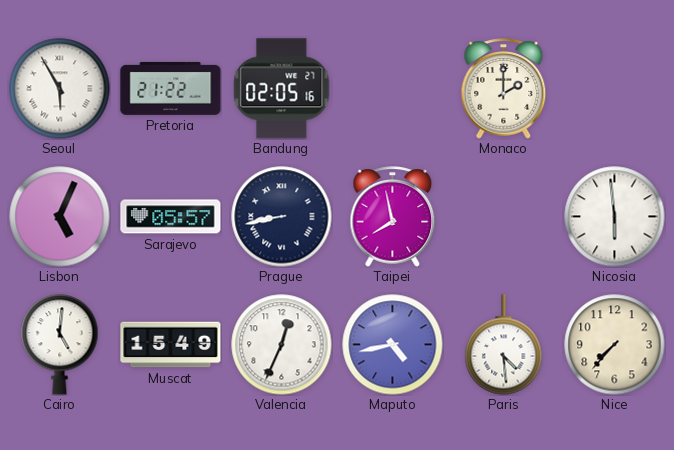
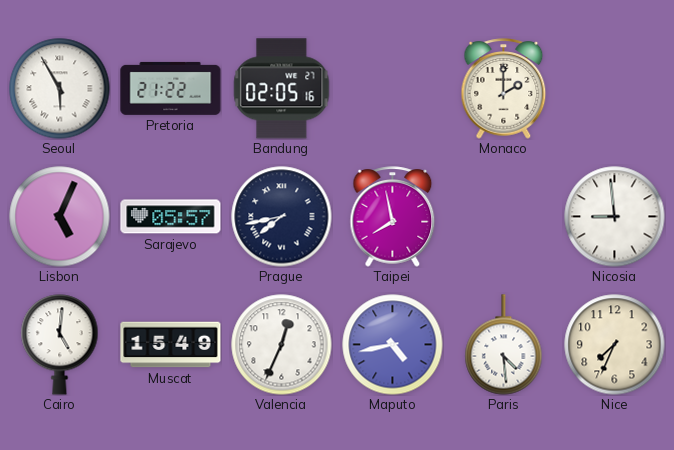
Prague: 8:43 -> 7:43
Nicosia: 5:59 -> 8:59
Nice: 7:37 -> 7:34
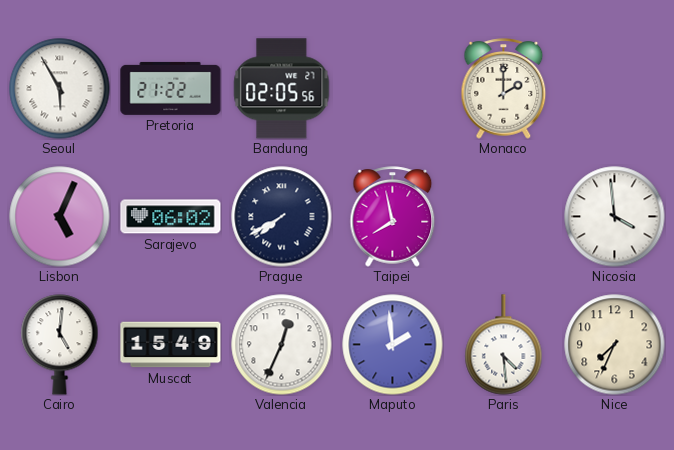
Bandung: 02:05:16 -> 02:05:56
Sarajevo: 05:57 -> 06:02
Prague: 7:43 -> 7:40
Nicosia: 8:59 -> 3:59
Maputo: 4:43 -> 1:59
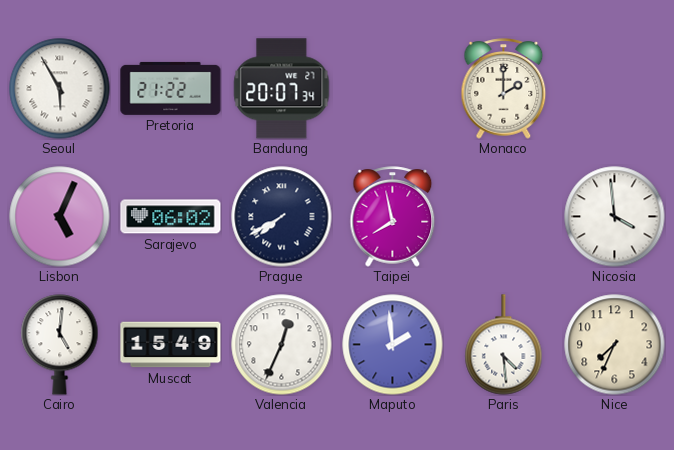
Bandung: 02:05 -> 20:07
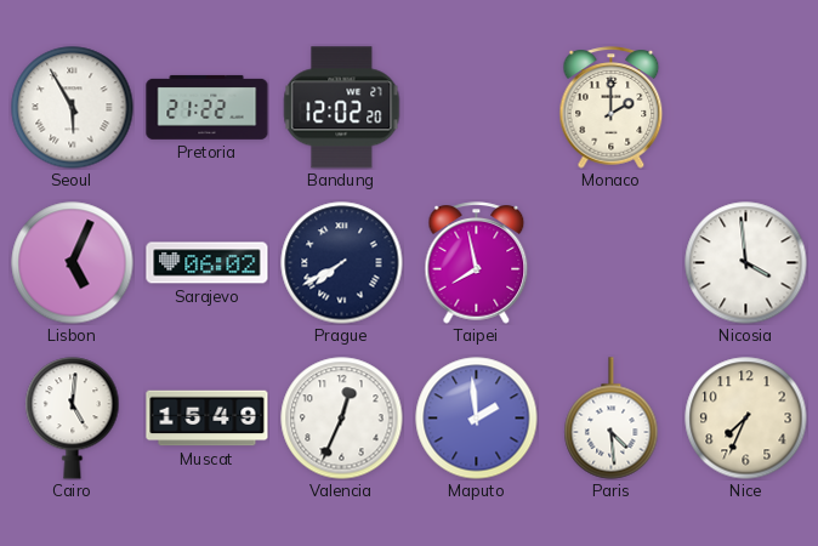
Bandung: 20:07 -> 12:02
